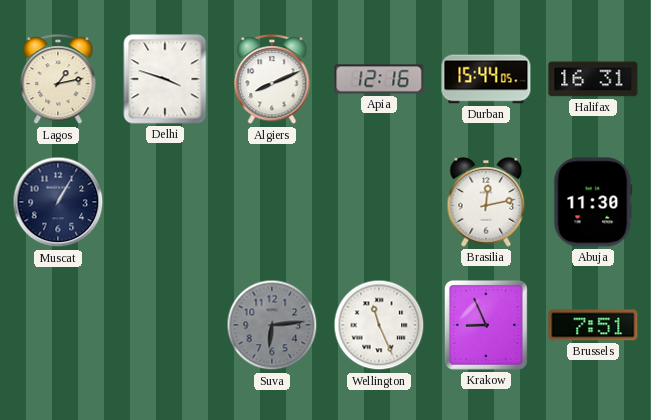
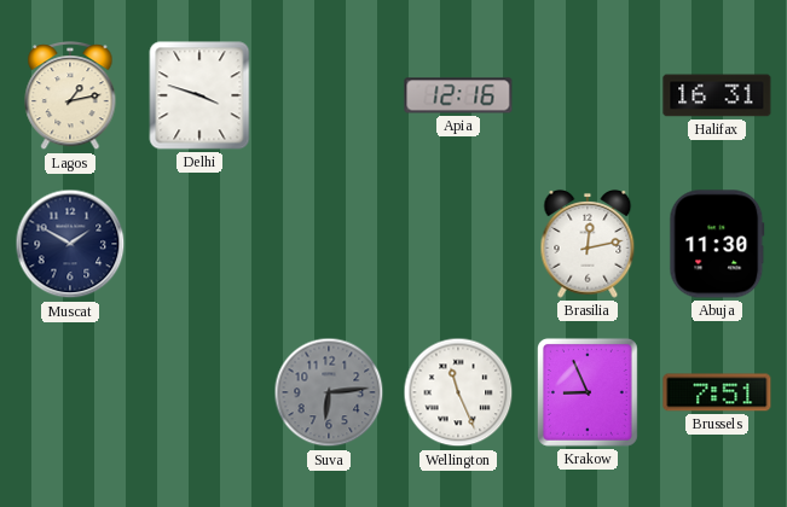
Algiers: 8:11 -> none
Durban: 15:44 -> none
Muscat: 1:05 -> 1:50
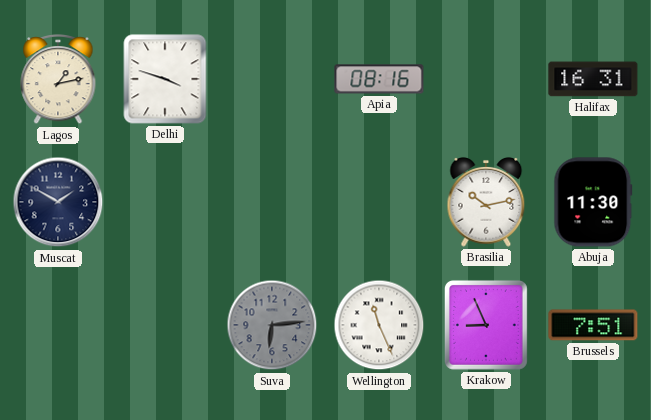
Apia: 12:16 -> 08:16
Brasilia: 12:13 -> 10:13
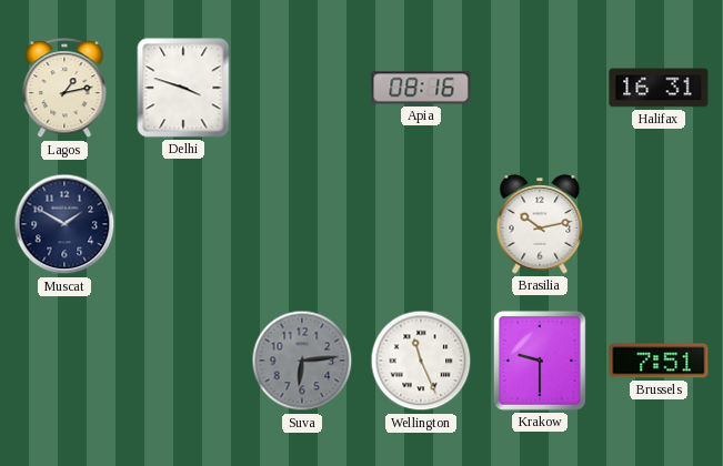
Abuja: 11:30 -> none
Krakow: 8:56 -> 9:30
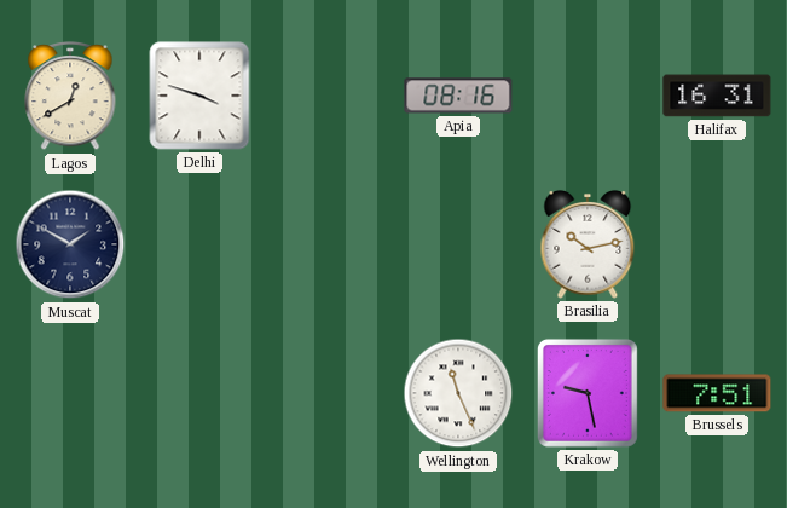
Lagos: 1:13 -> 12:40
Suva: 6:14 -> none
Krakow: 9:30 -> 9:28
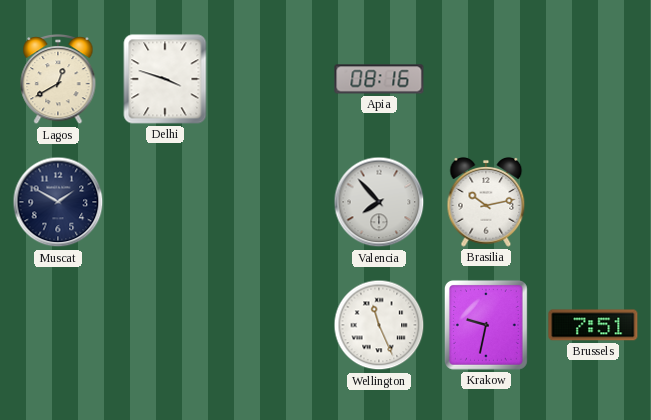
Halifax: 16:31 -> none
Valencia: none -> 7:53
Krakow: 9:28 -> 9:32
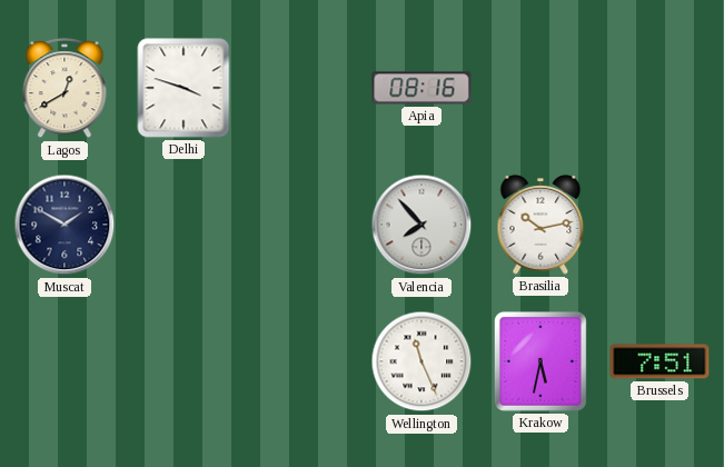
Krakow: 9:32 -> 5:32
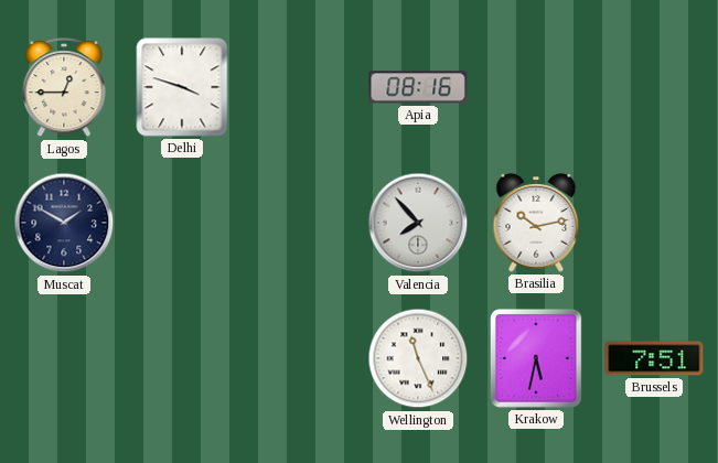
Lagos: 12:40 -> 12:45
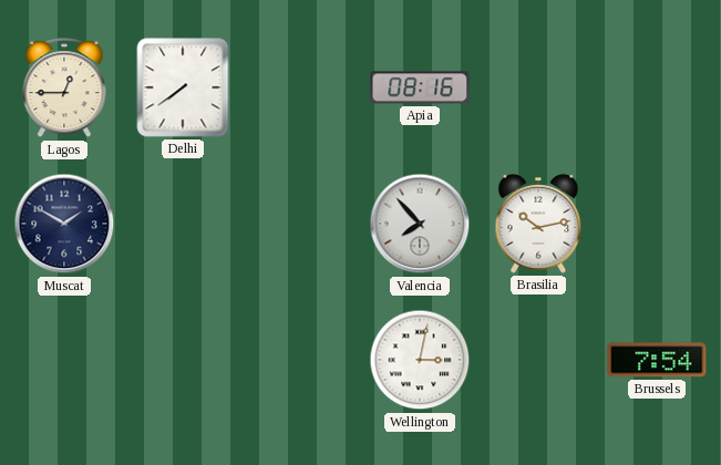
Delhi: 3:48 -> 7:39
Wellington: 11:26 -> 3:02
Krakow: 5:32 -> none
Brussels: 7:51 -> 7:54
